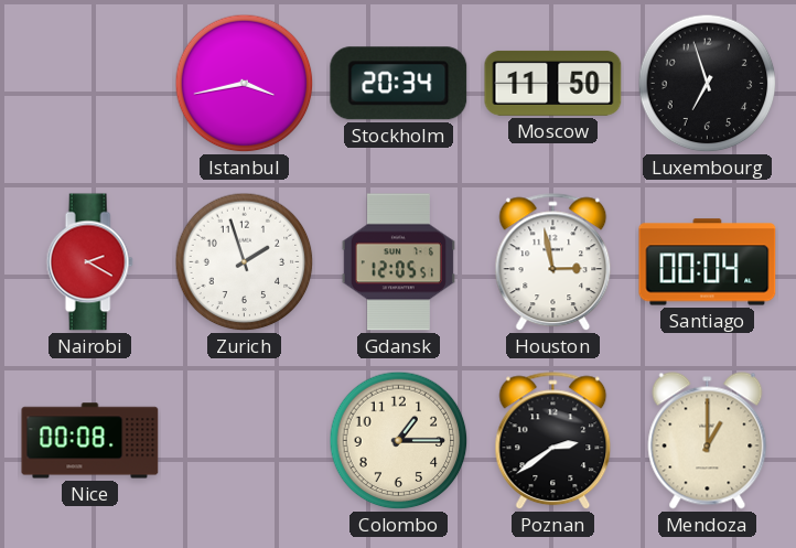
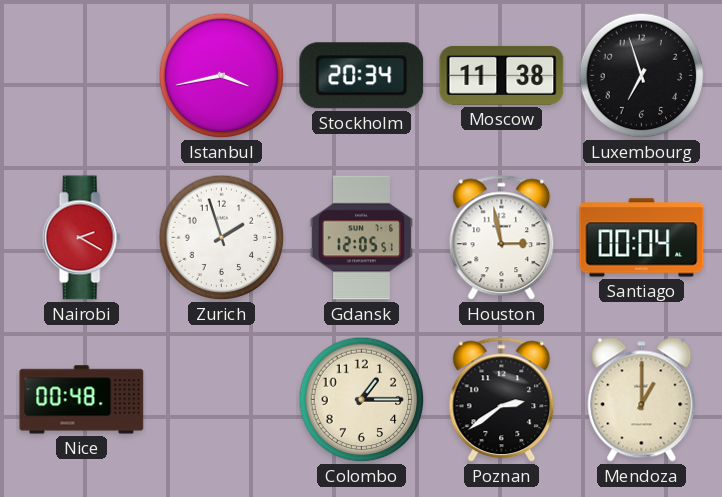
Moscow: 11:50 -> 11:38
Nice: 00:08 -> 00:48
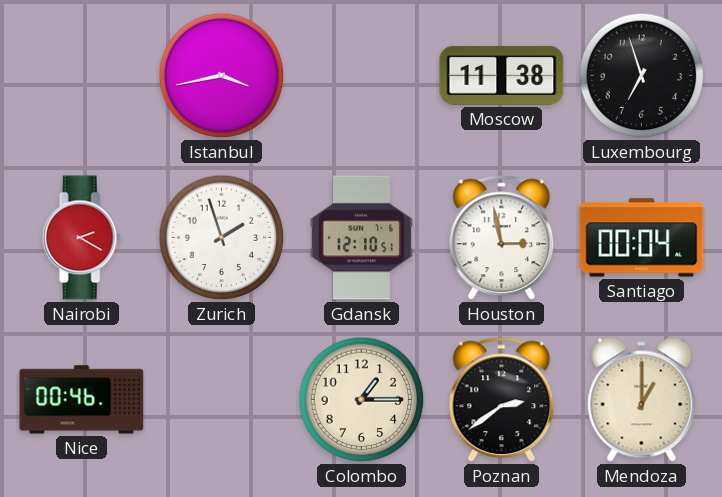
Stockholm: 20:34 -> none
Gdansk: 12:05 -> 12:10
Nice: 00:48 -> 00:46
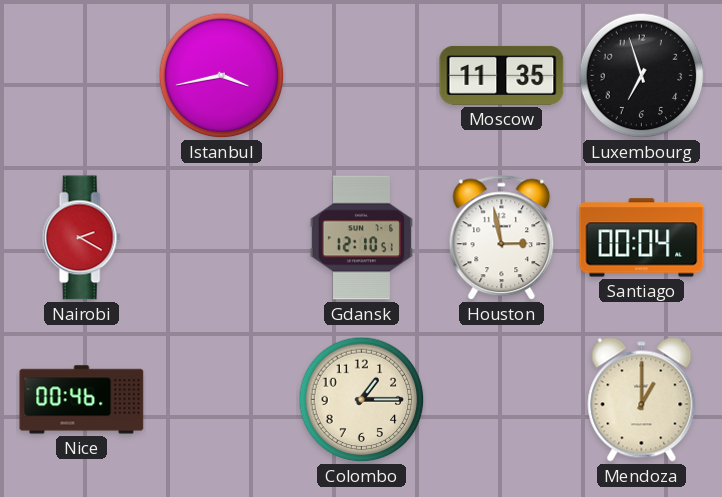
Moscow: 11:38 -> 11:35
Zurich: 1:57 -> none
Poznan: 2:39 -> none
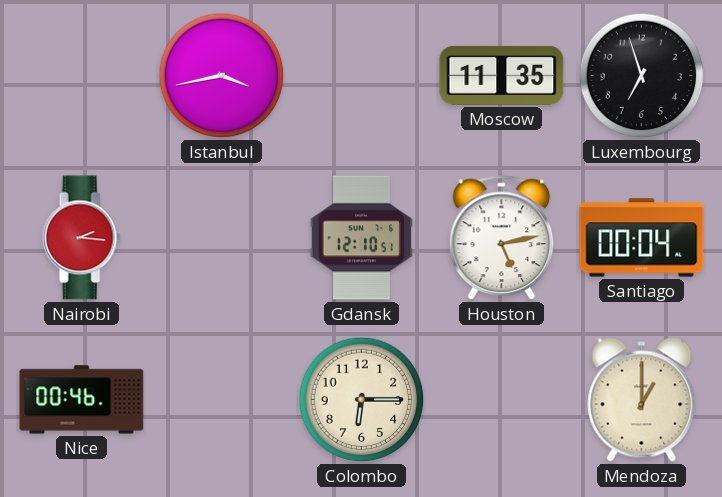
Nairobi: 2:20 -> 2:16
Houston: 2:58 -> 5:13
Colombo: 1:15 -> 6:15
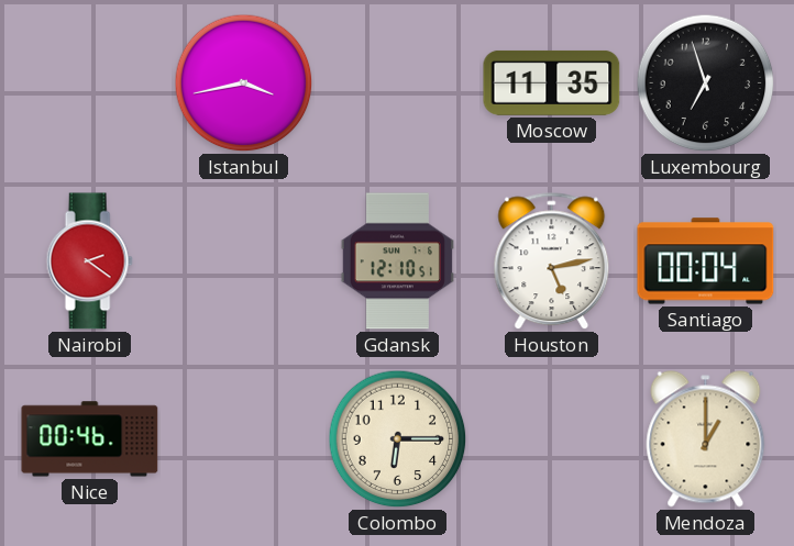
Nairobi: 2:16 -> 2:21
